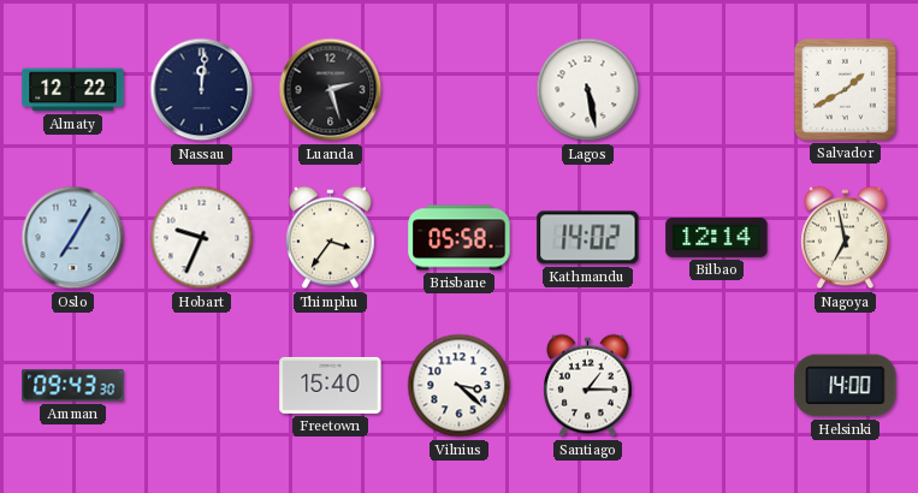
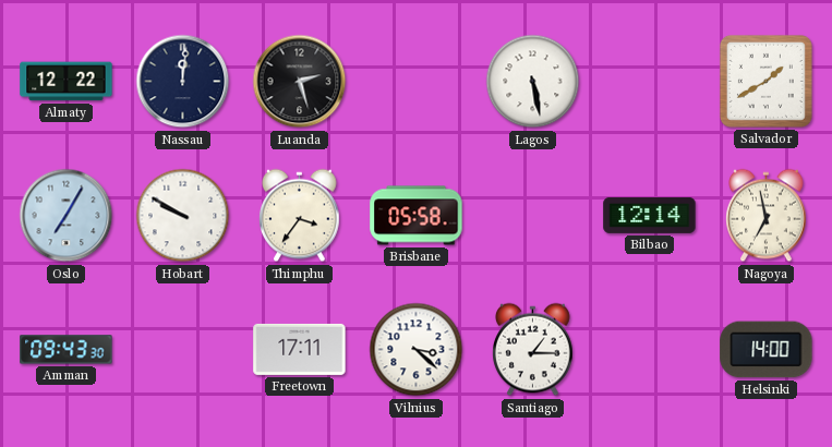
Hobart: 9:34 -> 9:50
Kathmandu: 14:02 -> none
Freetown: 15:40 -> 17:11
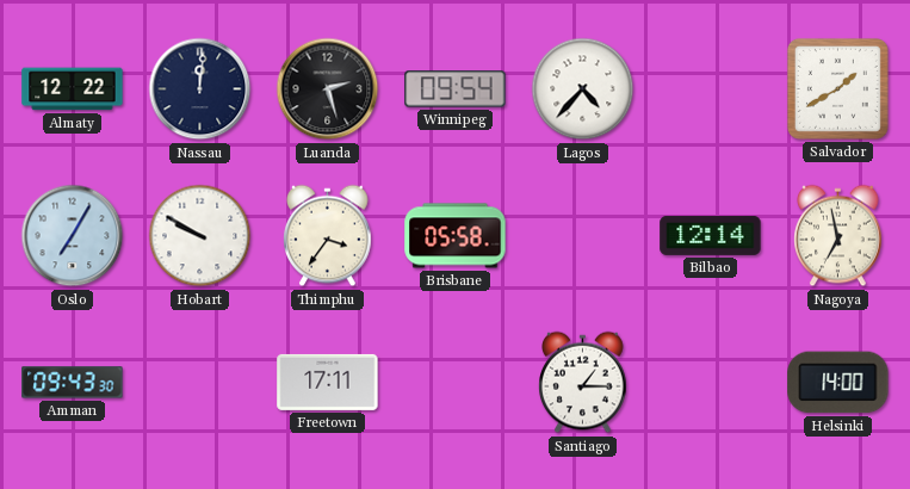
Winnipeg: none -> 09:54
Lagos: 5:28 -> 4:37
Vilnius: 3:22 -> none
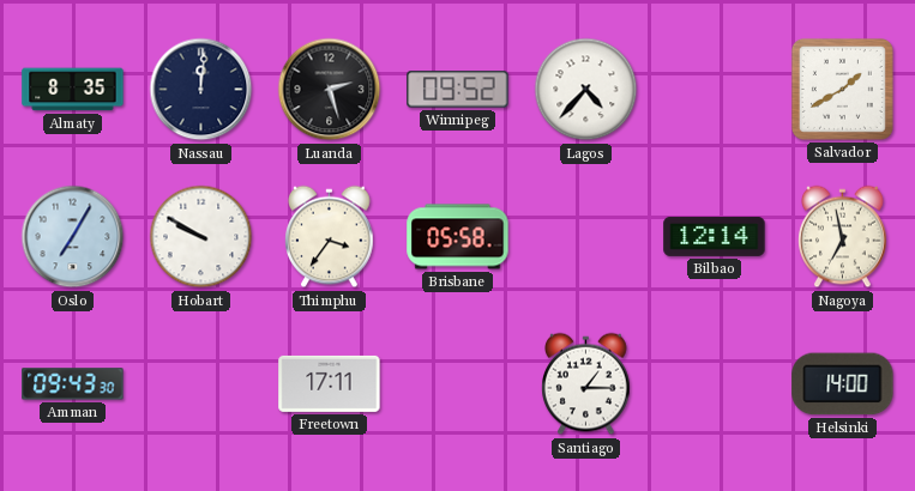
Almaty: 12:22 -> 8:35
Winnipeg: 09:54 -> 09:52
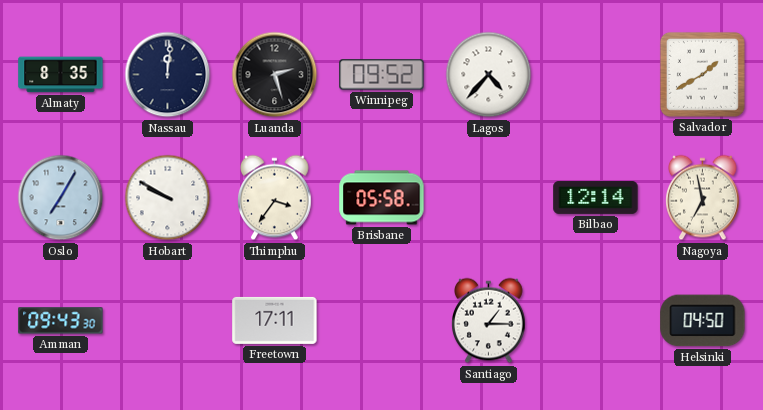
Helsinki: 14:00 -> 04:50
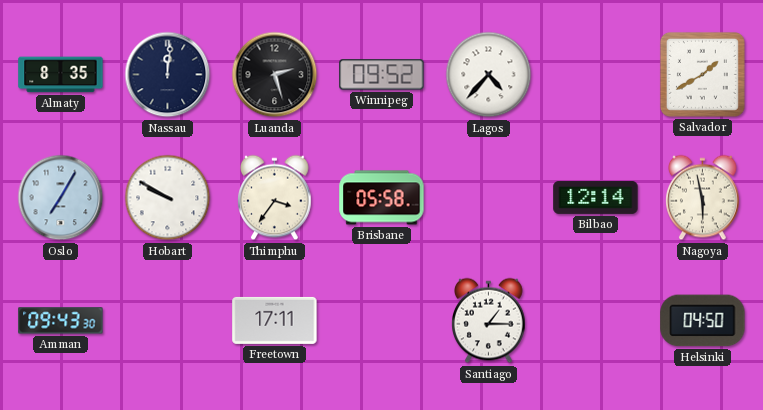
Nagoya: 6:58 -> 5:58
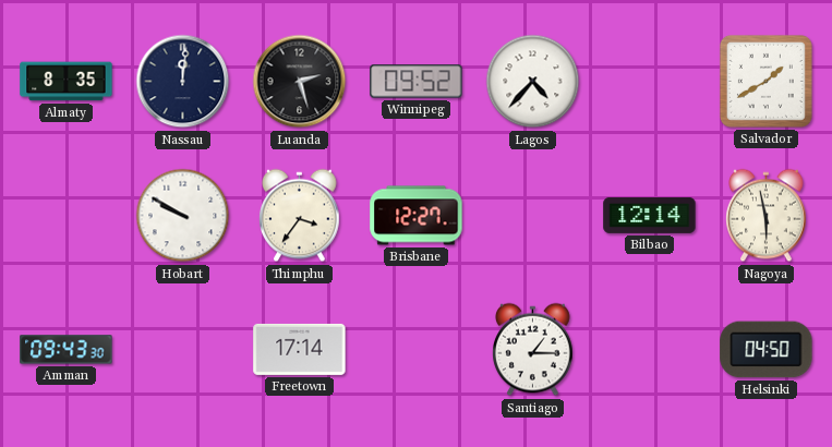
Oslo: 7:05 -> none
Brisbane: 05:58 -> 12:27
Freetown: 17:11 -> 17:14
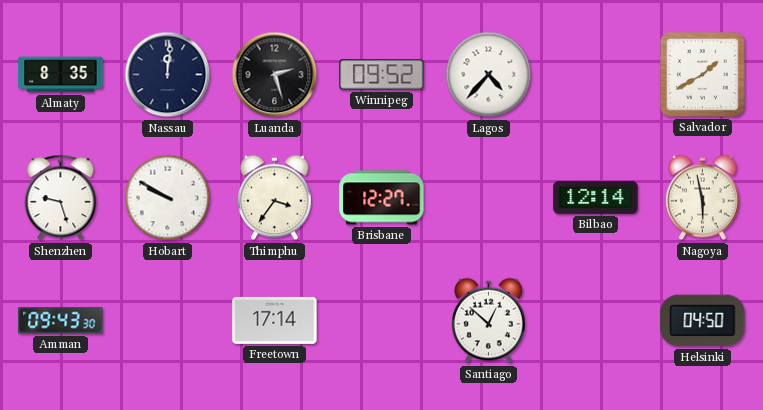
Shenzhen: none -> 9:27
Santiago: 1:15 -> 12:52
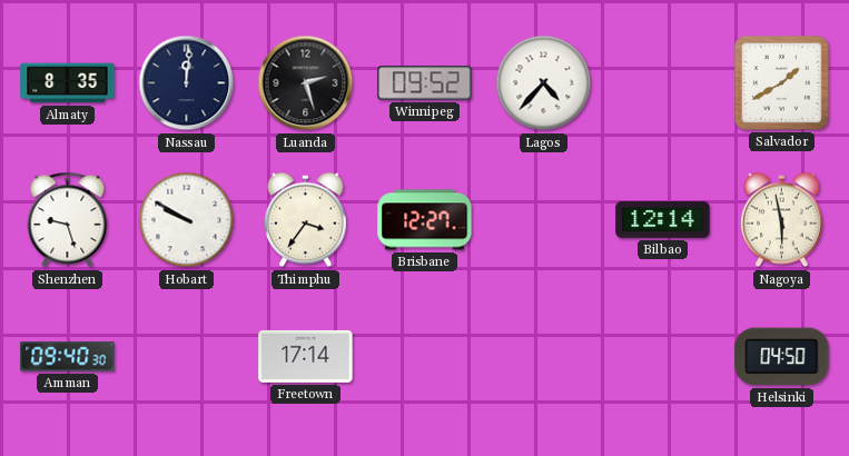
Amman: 09:43 -> 09:40
Santiago: 12:52 -> none
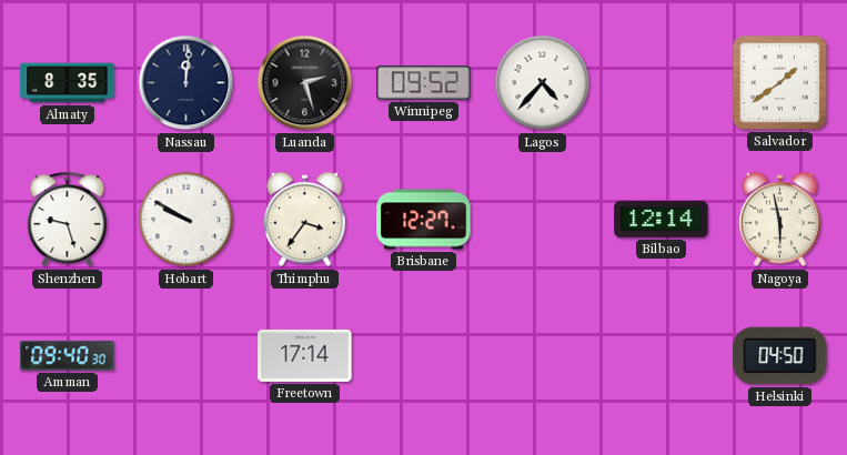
Salvador: 1:40 -> 1:39
